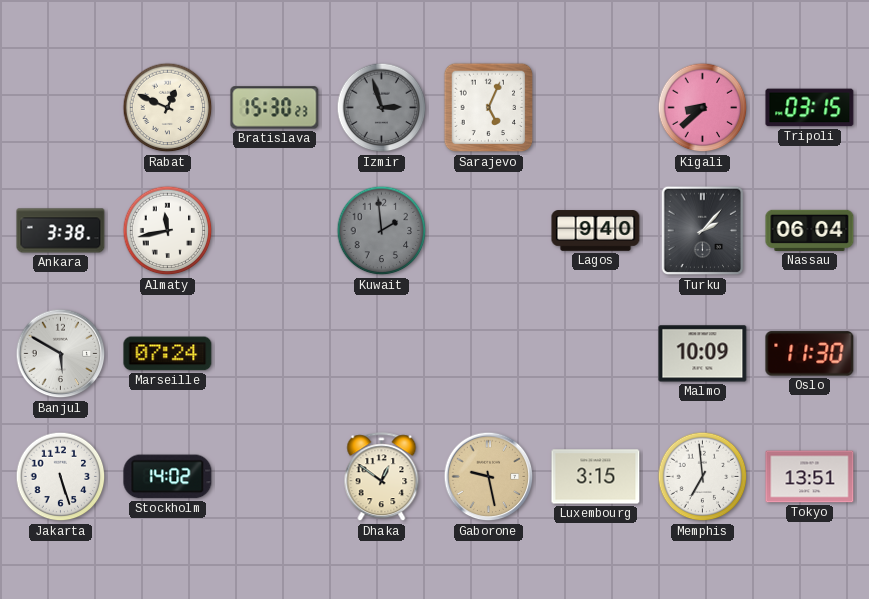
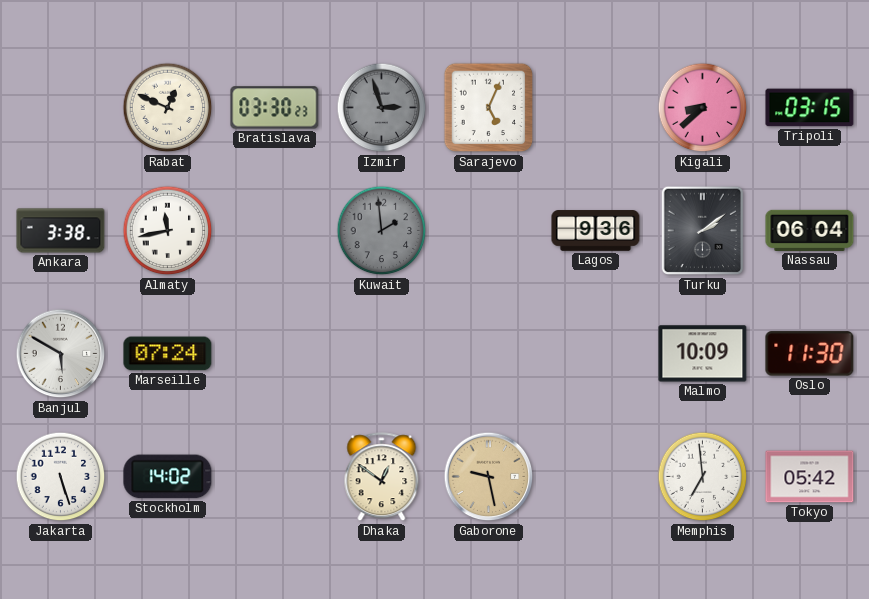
Bratislava: 15:30 -> 03:30
Lagos: 9:40 -> 9:36
Turku: 2:07 -> 2:09
Luxembourg: 3:15 -> none
Tokyo: 13:51 -> 05:42
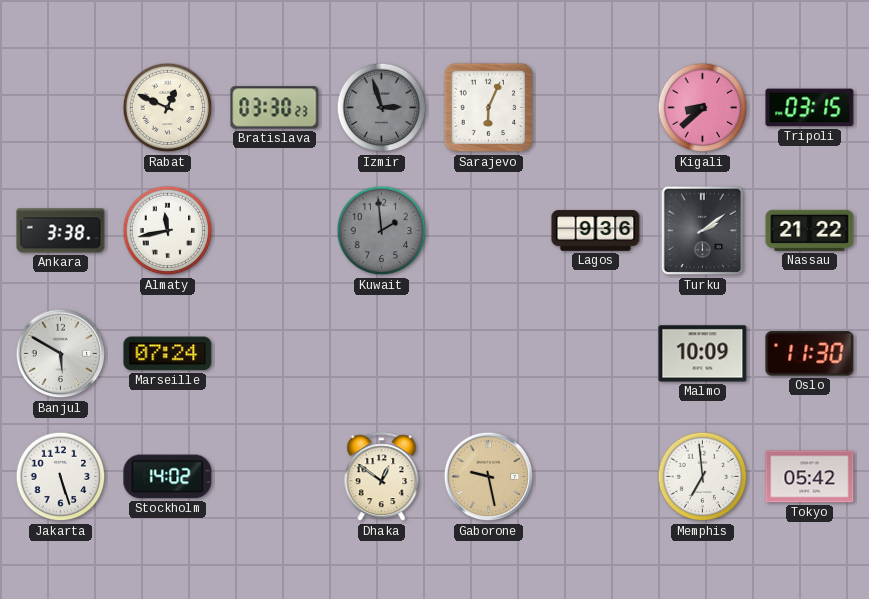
Sarajevo: 5:04 -> 6:04
Nassau: 06:04 -> 21:22
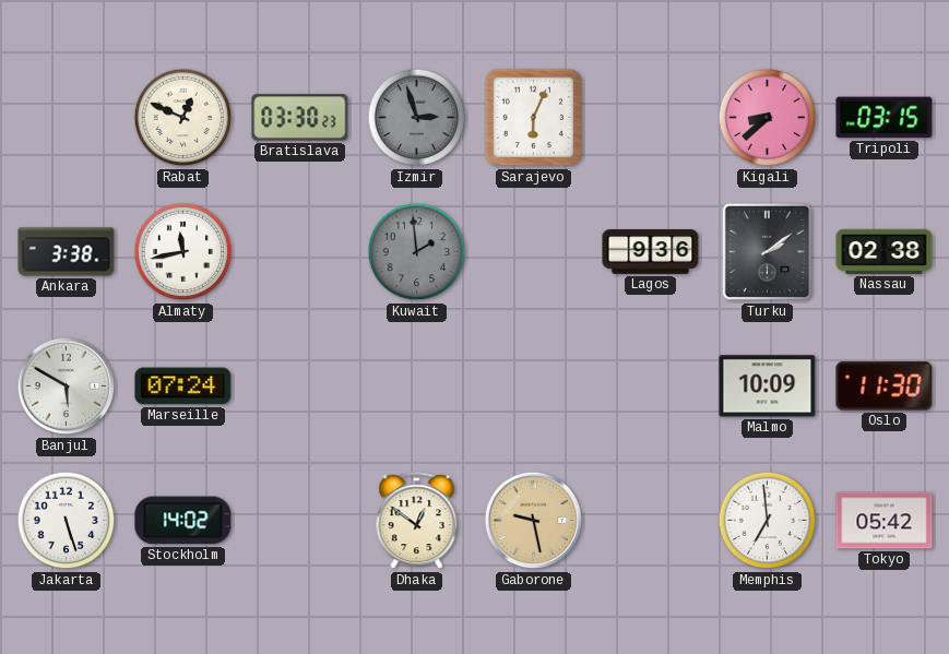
Nassau: 21:22 -> 02:38
